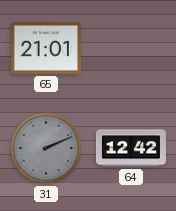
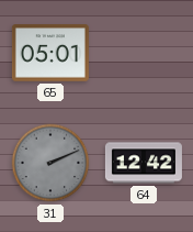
65: 21:01 -> 05:01
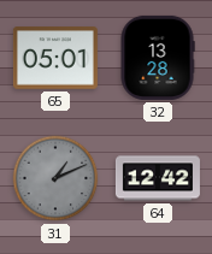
32: none -> 13:28
31: 2:11 -> 1:11
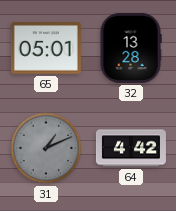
64: 12:42 -> 4:42
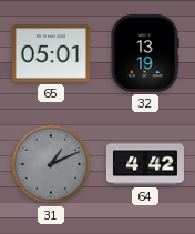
32: 13:28 -> 13:19
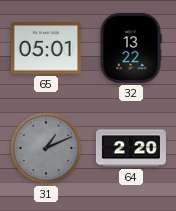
32: 13:19 -> 13:22
64: 4:42 -> 2:20
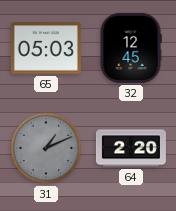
65: 05:01 -> 05:03
32: 13:22 -> 12:45
